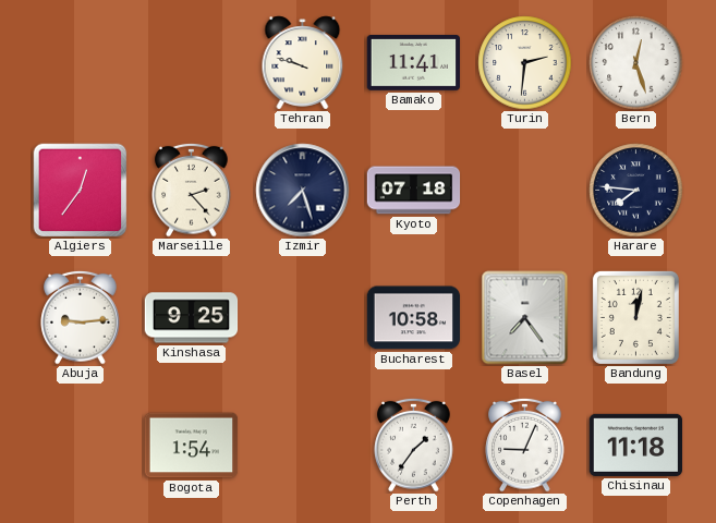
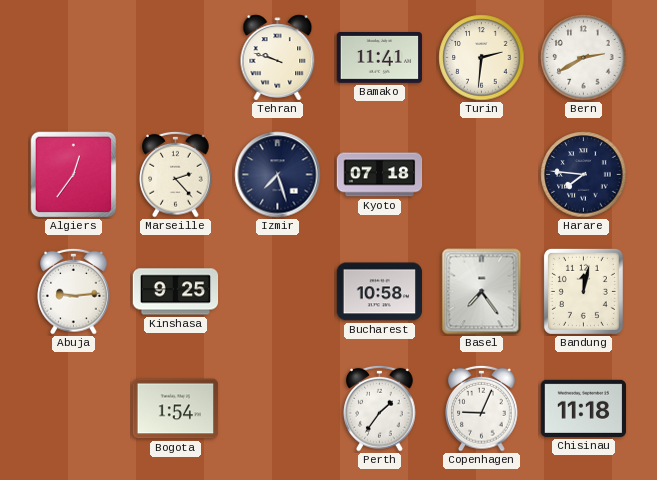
Bern: 12:27 -> 2:40
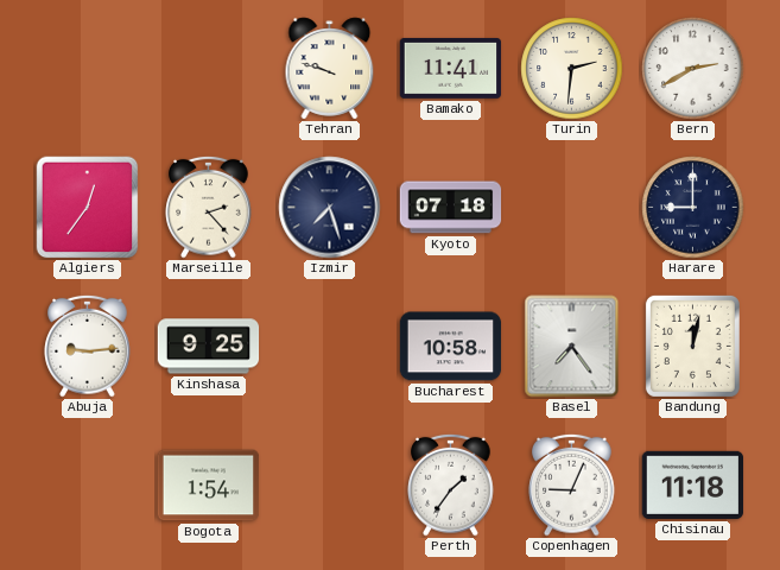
Harare: 7:46 -> 9:00
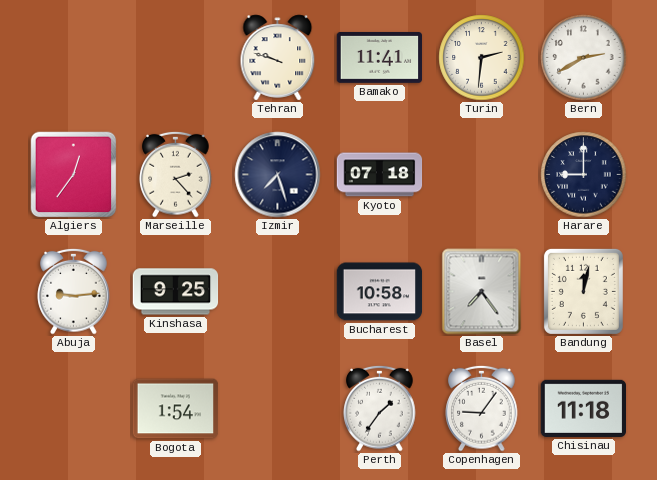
Copenhagen: 9:04 -> 9:06
